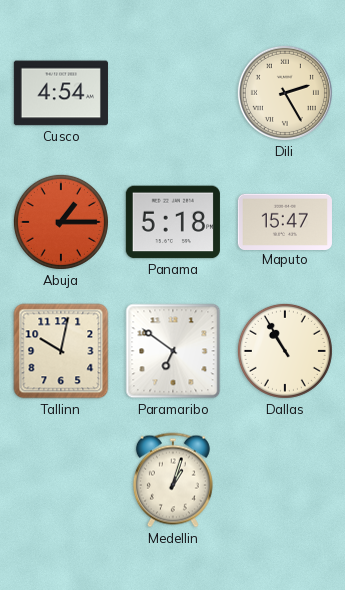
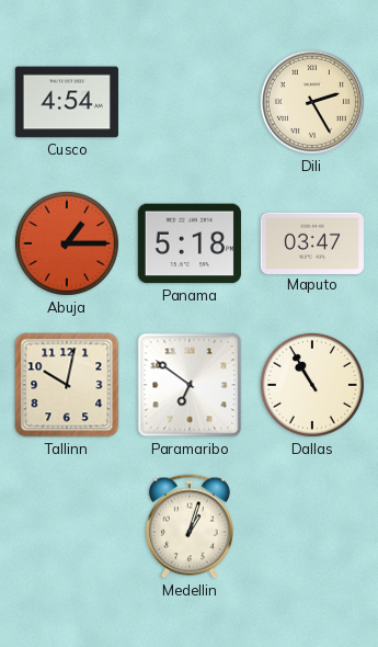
Maputo: 15:47 -> 03:47
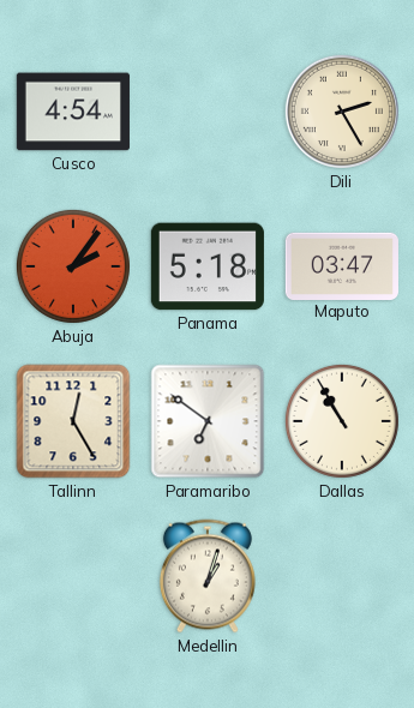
Abuja: 1:15 -> 2:06
Tallinn: 10:02 -> 12:25
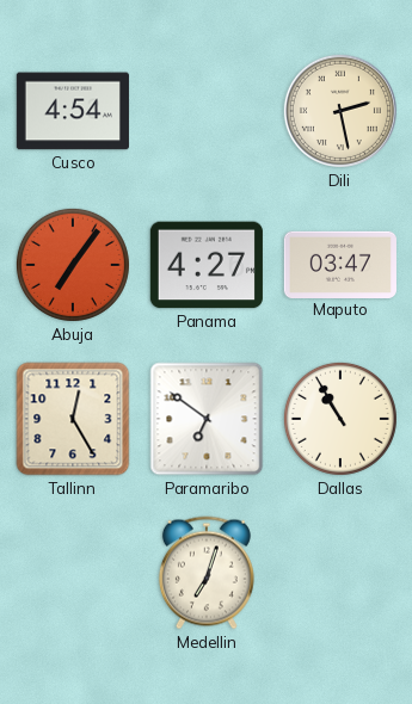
Dili: 2:25 -> 2:28
Abuja: 2:06 -> 7:06
Panama: 5:18 -> 4:27
Medellin: 1:03 -> 7:03
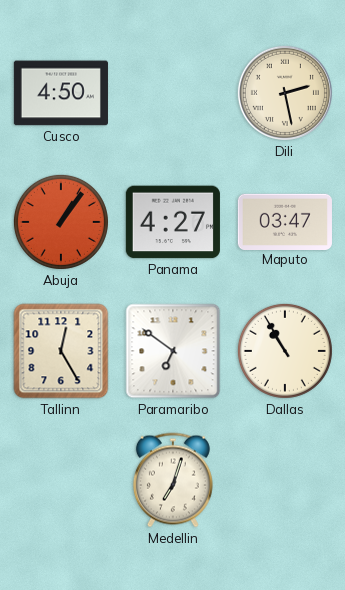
Cusco: 4:54 -> 4:50
Abuja: 7:06 -> 1:06
